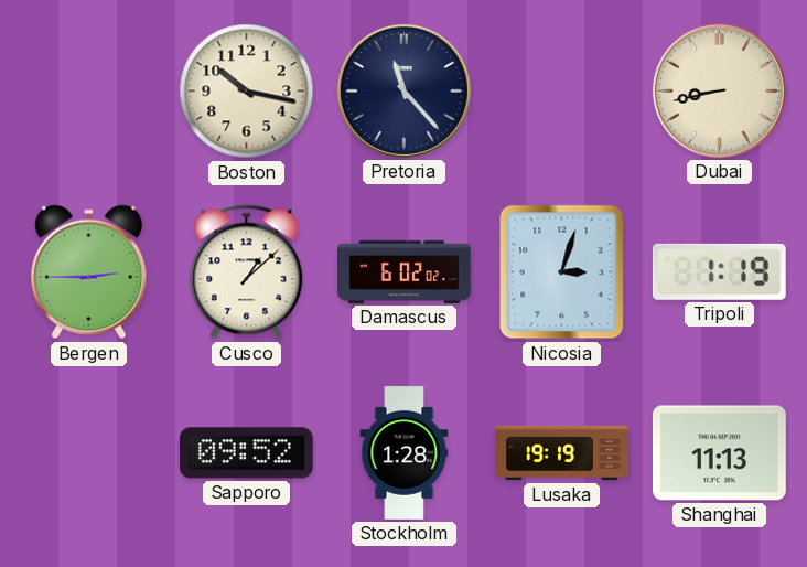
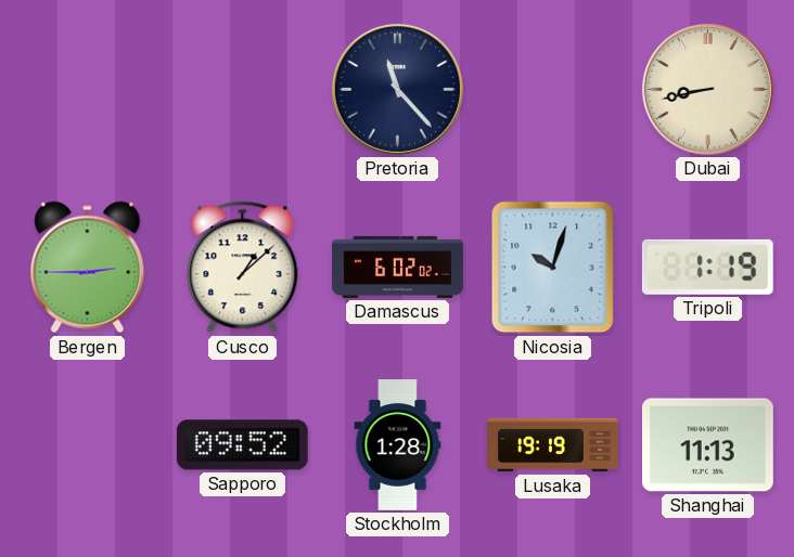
Boston: 10:17 -> none
Nicosia: 3:03 -> 10:03
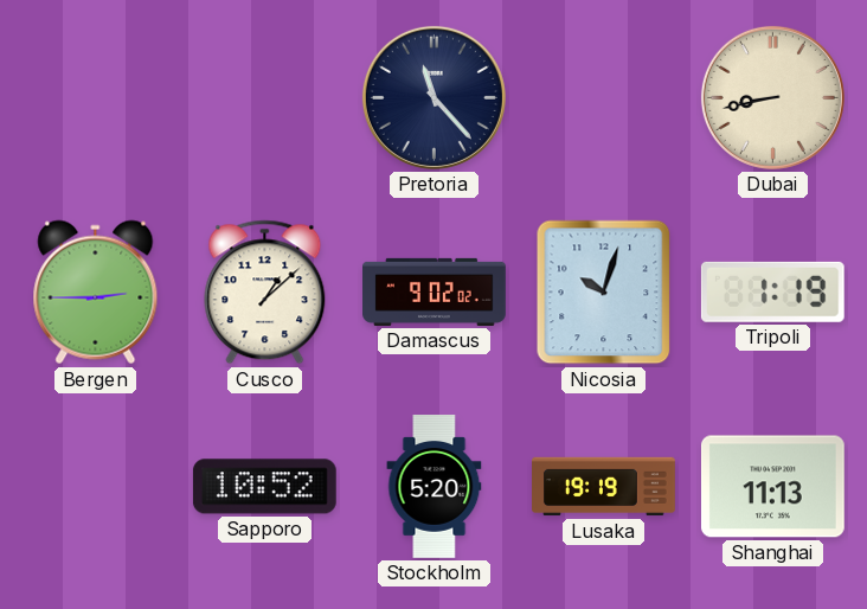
Damascus: 6:02 -> 9:02
Sapporo: 09:52 -> 10:52
Stockholm: 1:28 -> 5:20
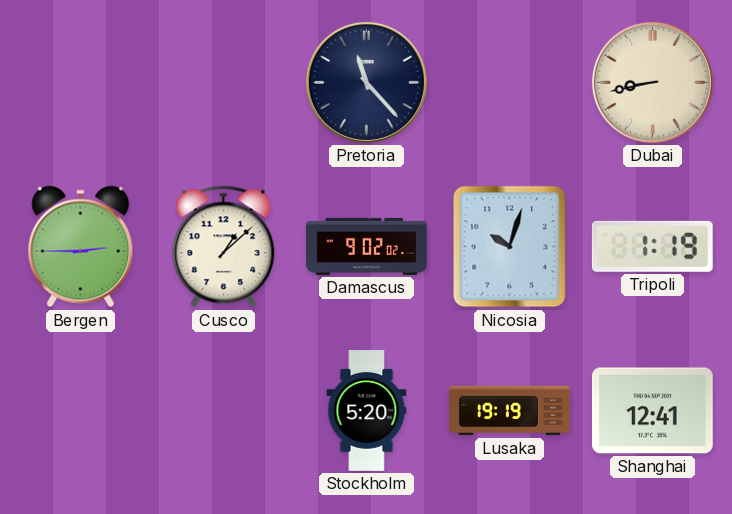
Sapporo: 10:52 -> none
Shanghai: 11:13 -> 12:41
